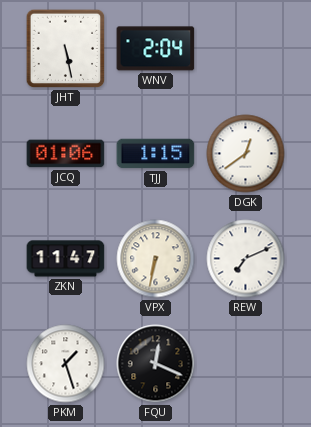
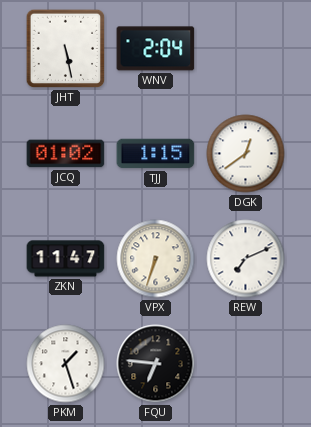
JCQ: 01:06 -> 01:02
VPX: 6:32 -> 6:33
FQU: 12:19 -> 6:46
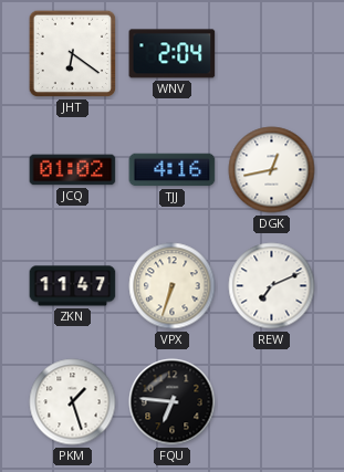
JHT: 5:28 -> 6:21
TJJ: 1:15 -> 4:16
DGK: 12:39 -> 12:43
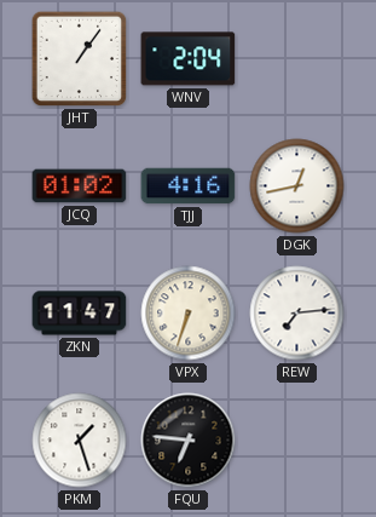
JHT: 6:21 -> 1:06
REW: 7:11 -> 7:14
